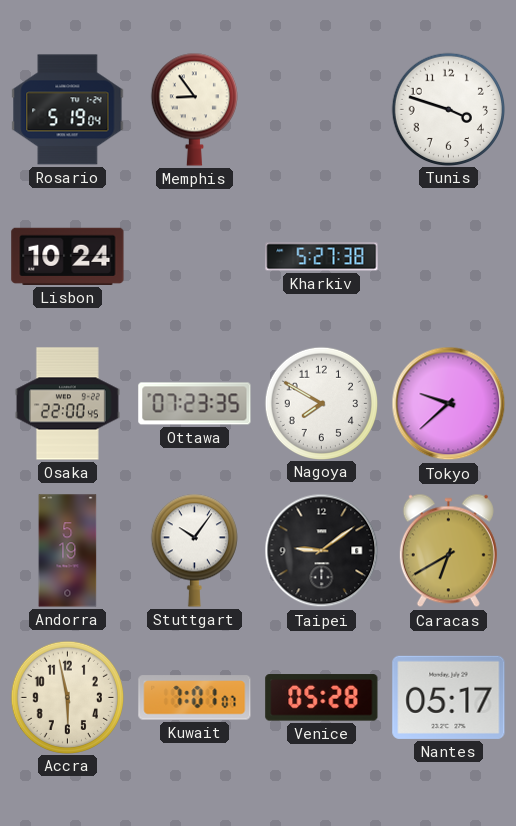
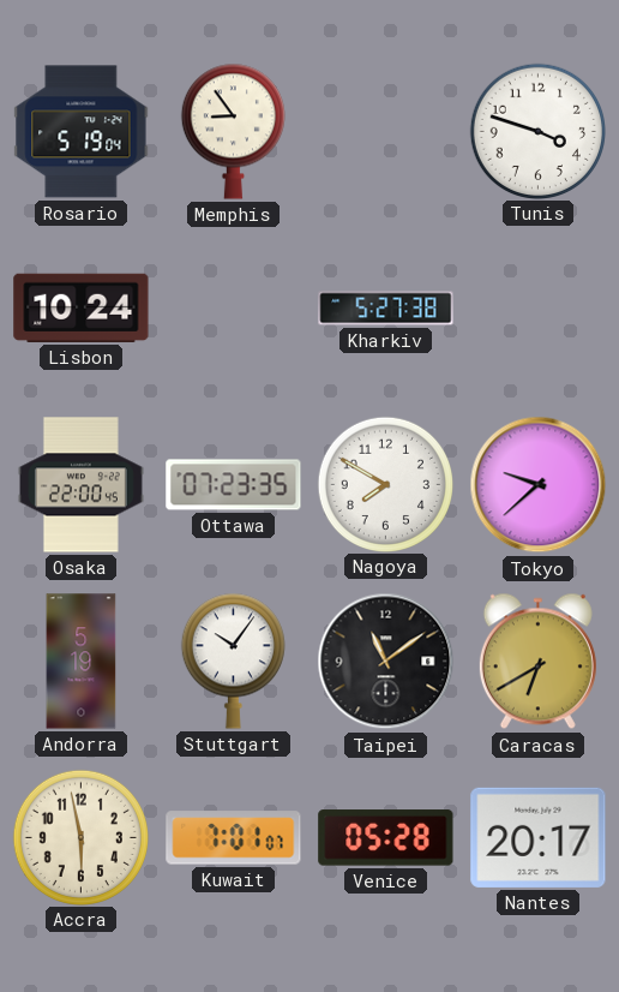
Taipei: 9:09 -> 11:09
Nantes: 05:17 -> 20:17
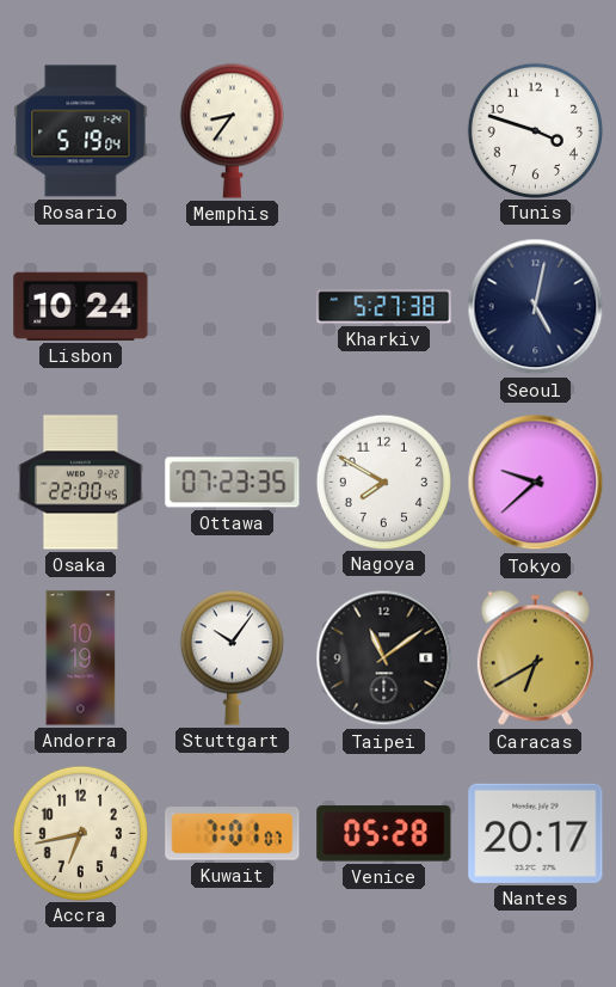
Memphis: 8:54 -> 8:36
Seoul: none -> 5:02
Andorra: 5:19 -> 10:19
Accra: 5:58 -> 6:43
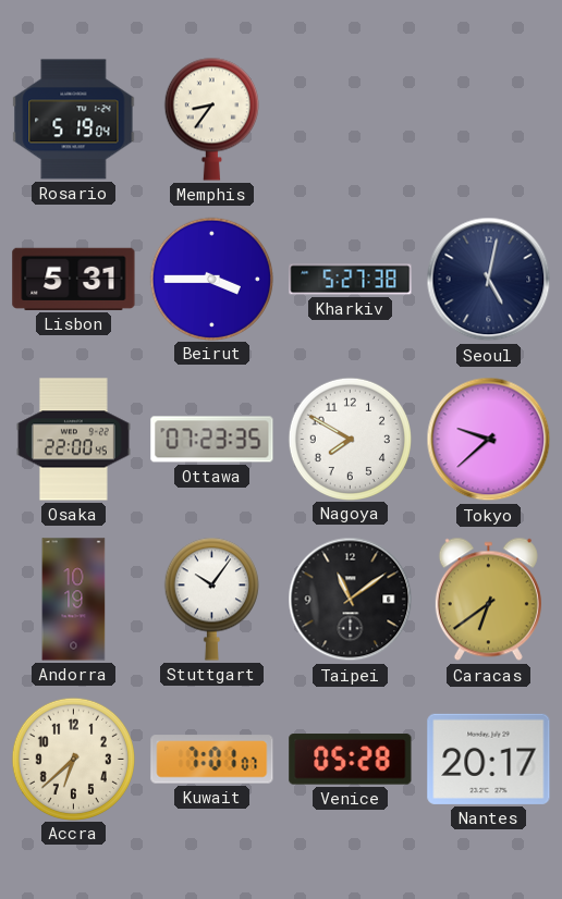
Tunis: 3:48 -> none
Lisbon: 10:24 -> 5:31
Beirut: none -> 3:45
Caracas: 6:40 -> 6:39
Accra: 6:43 -> 6:38
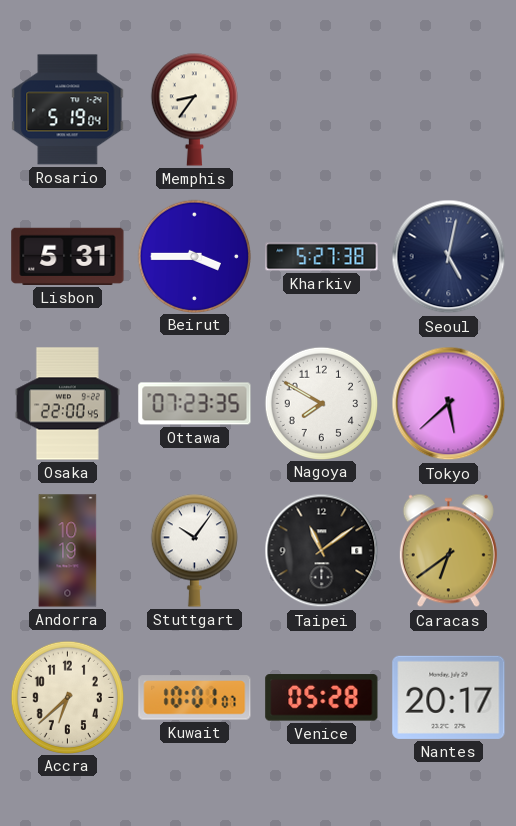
Tokyo: 9:38 -> 5:38
Kuwait: 7:01 -> 10:01
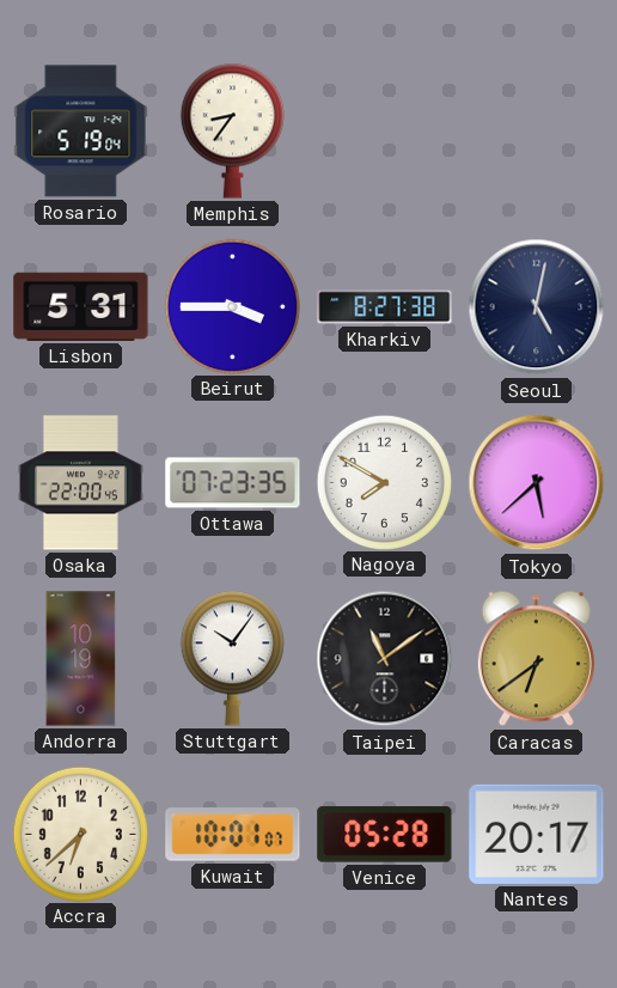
Kharkiv: 5:27 -> 8:27
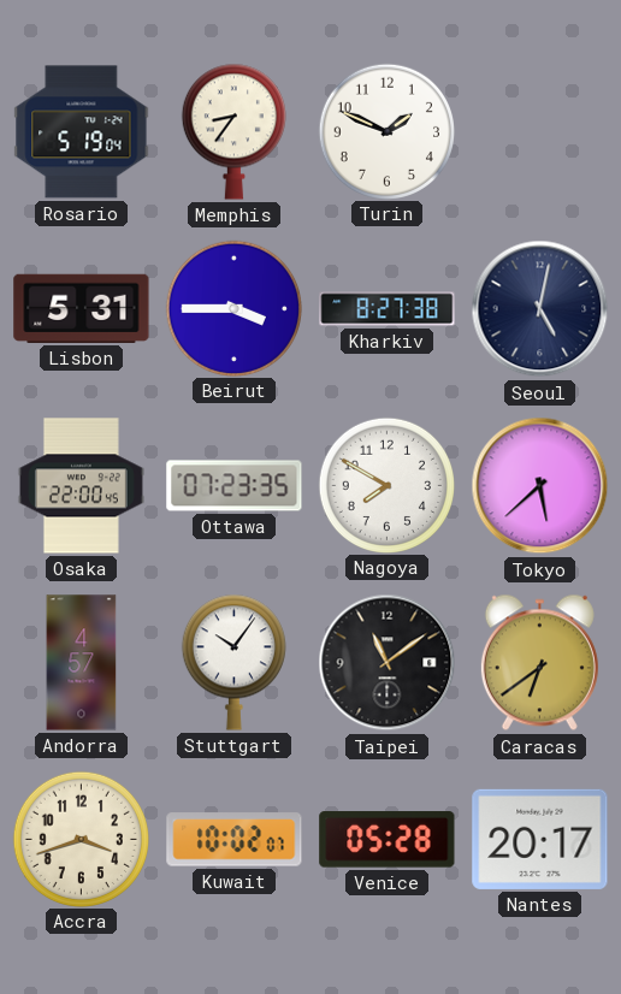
Turin: none -> 1:49
Andorra: 10:19 -> 4:57
Accra: 6:38 -> 3:42
Kuwait: 10:01 -> 10:02
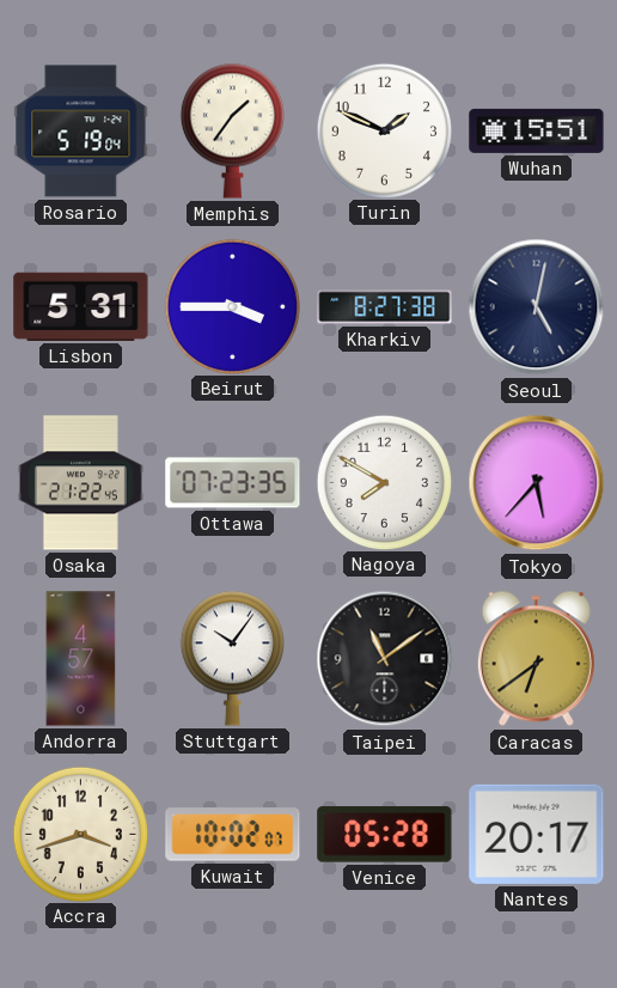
Memphis: 8:36 -> 1:36
Wuhan: none -> 15:51
Osaka: 22:00 -> 21:22
Tokyo: 5:38 -> 5:37
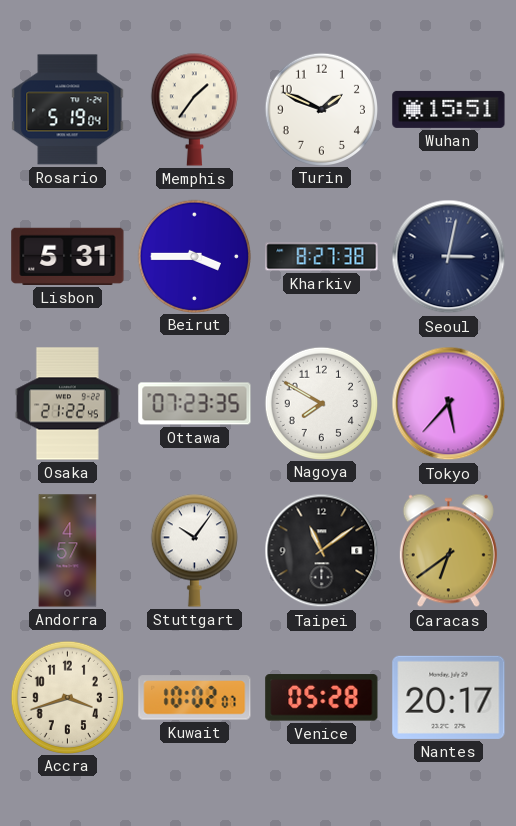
Seoul: 5:02 -> 3:02
